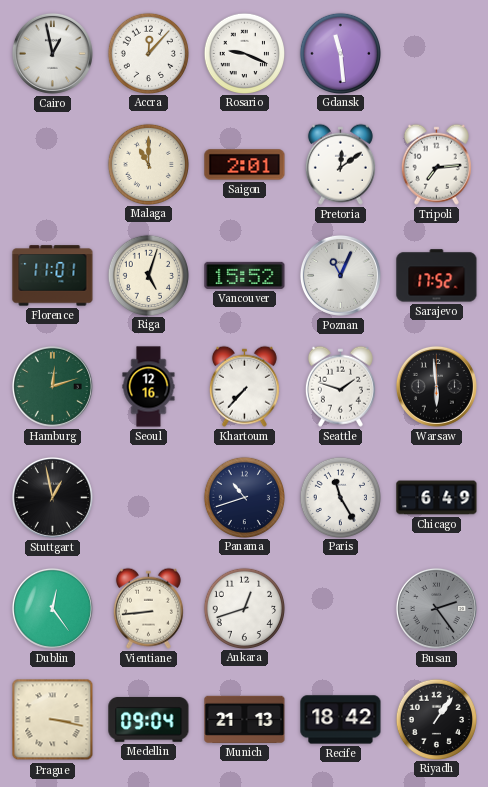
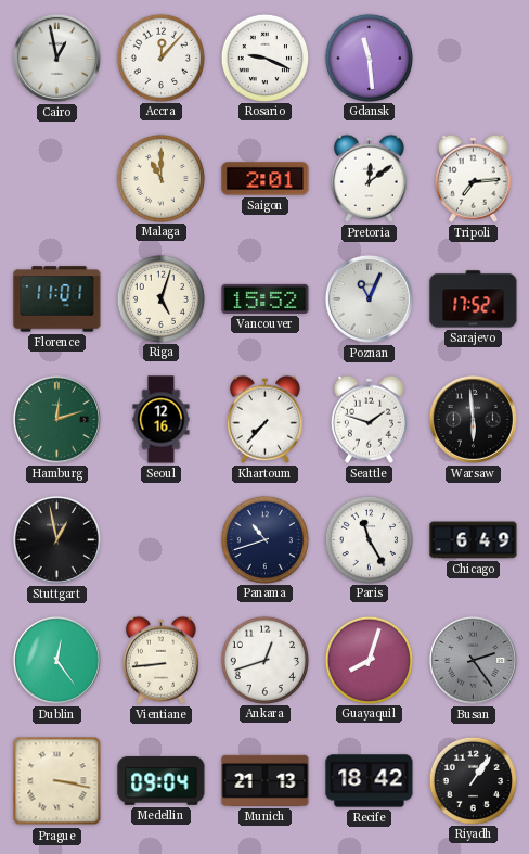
Guayaquil: none -> 8:03
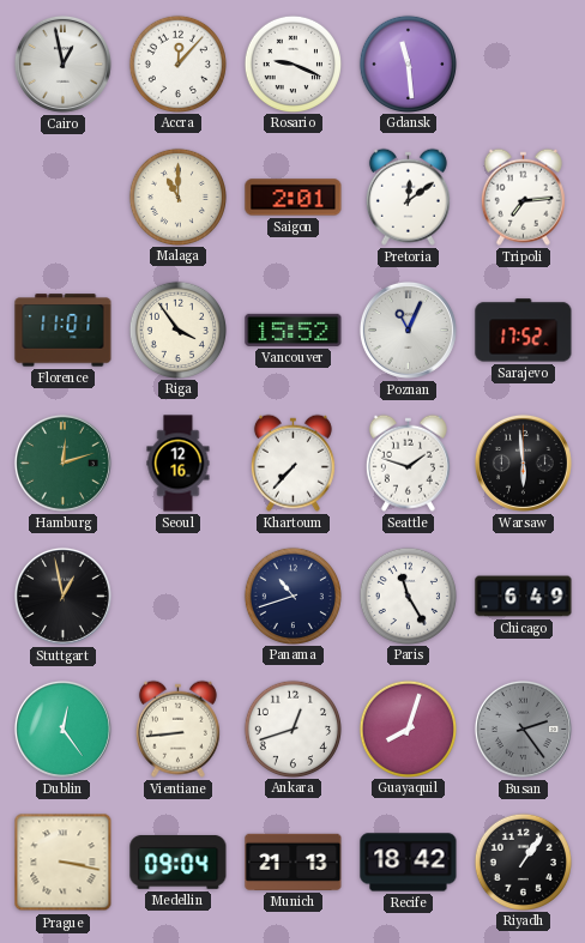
Riga: 5:03 -> 3:54
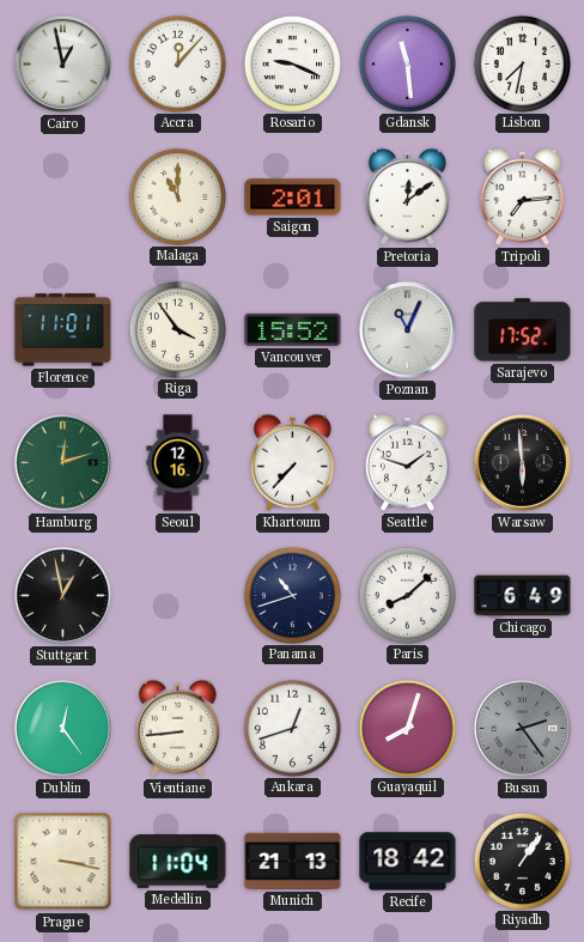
Lisbon: none -> 7:32
Paris: 11:25 -> 8:08
Medellin: 09:04 -> 11:04
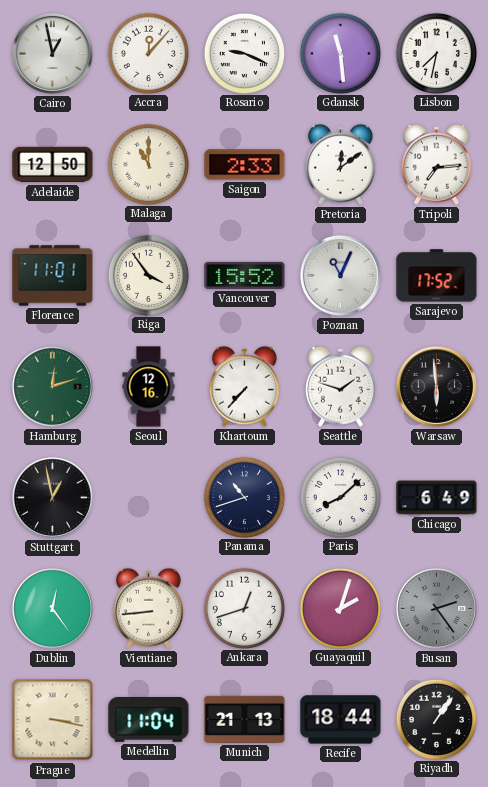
Adelaide: none -> 12:50
Saigon: 2:01 -> 2:33
Guayaquil: 8:03 -> 2:03
Recife: 18:42 -> 18:44
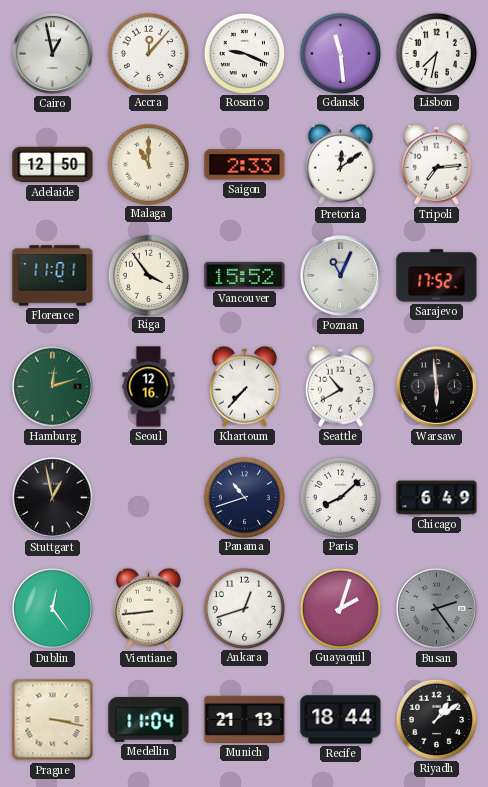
Seattle: 1:48 -> 10:40
Riyadh: 1:06 -> 1:09
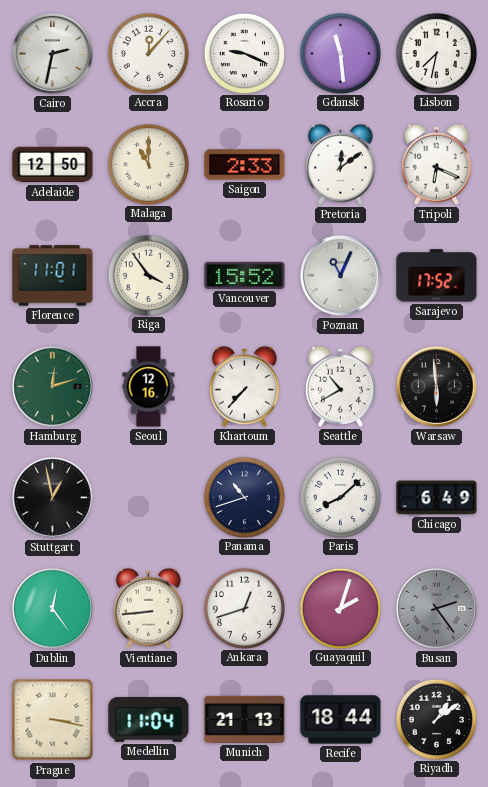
Cairo: 12:58 -> 2:32
Tripoli: 7:14 -> 6:19
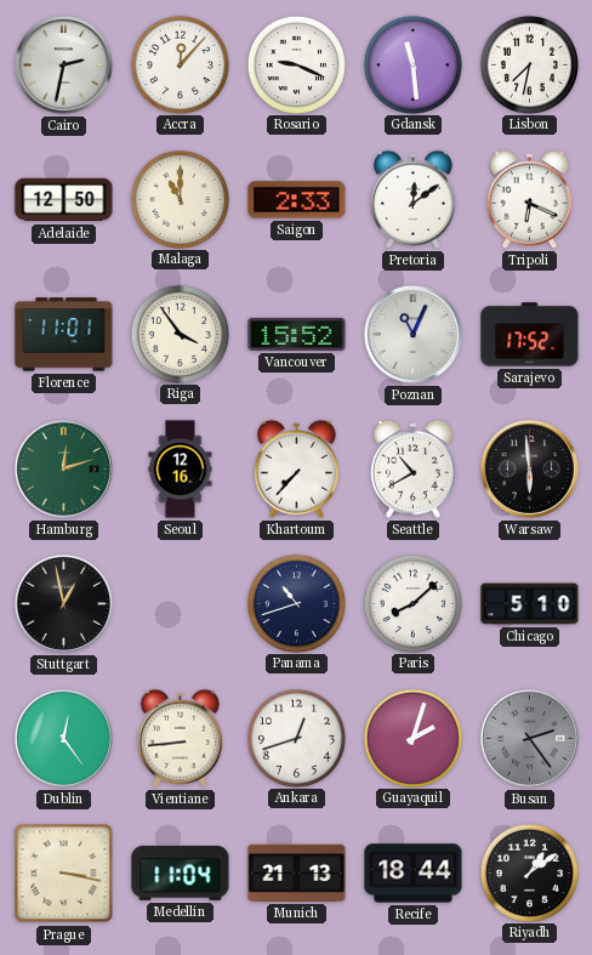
Chicago: 6:49 -> 5:10
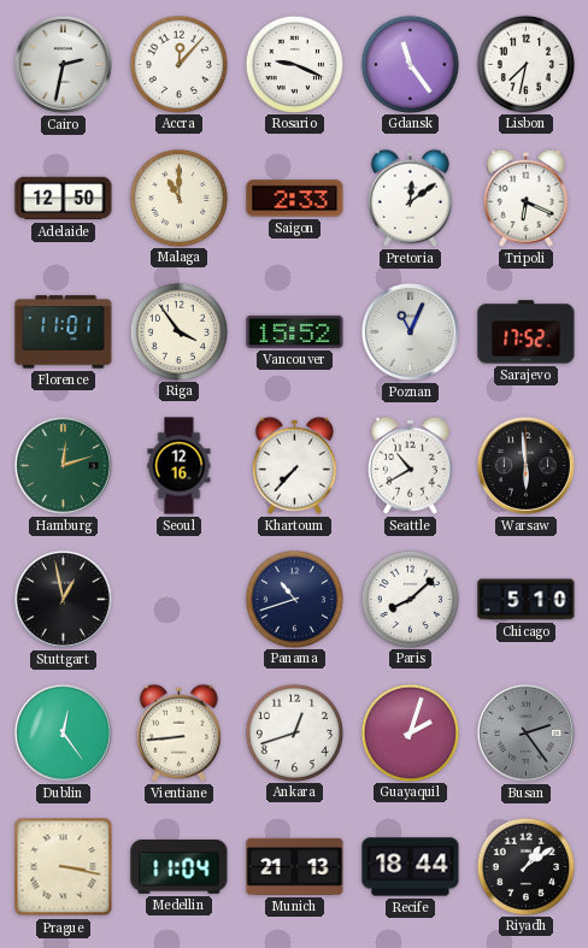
Gdansk: 11:29 -> 11:24
